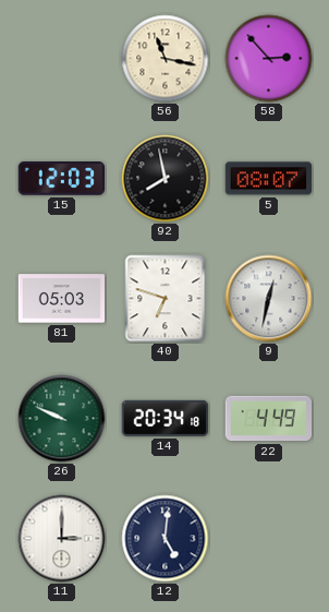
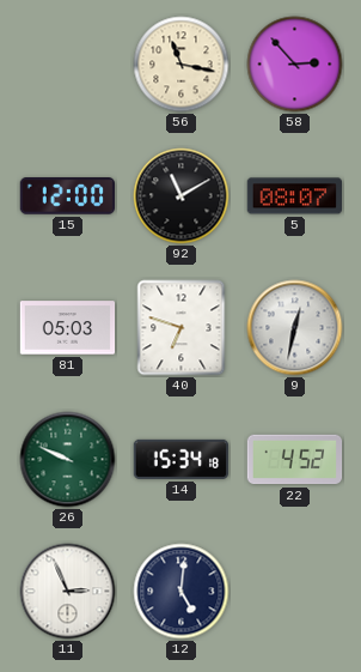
15: 12:03 -> 12:00
92: 7:58 -> 11:10
14: 20:34 -> 15:34
22: 4:49 -> 4:52
11: 3:00 -> 2:56
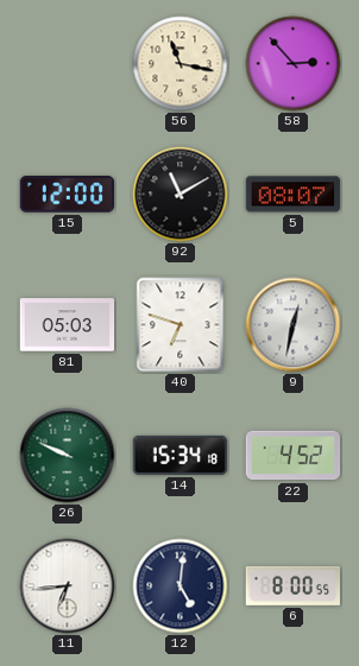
11: 2:56 -> 6:44
6: none -> 8:00
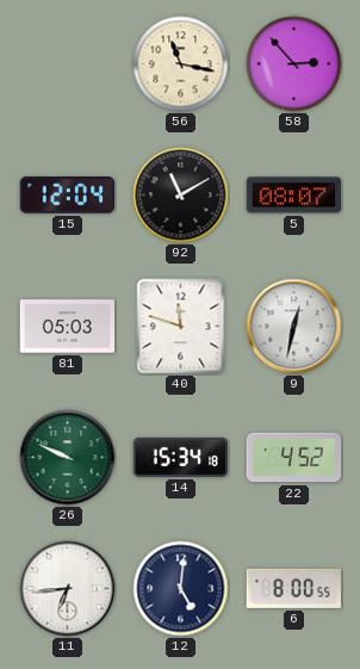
15: 12:00 -> 12:04
40: 6:48 -> 11:48
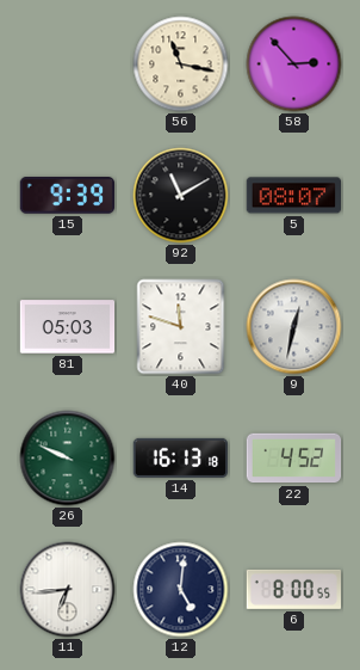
15: 12:04 -> 9:39
14: 15:34 -> 16:13
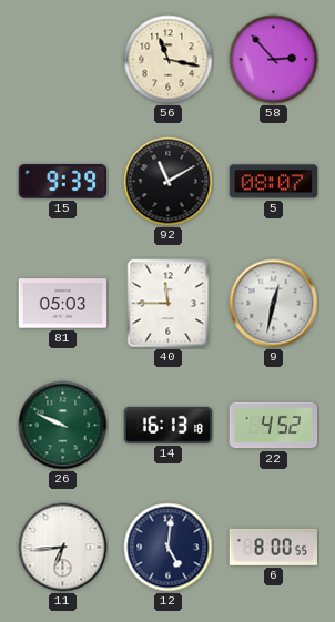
40: 11:48 -> 11:45
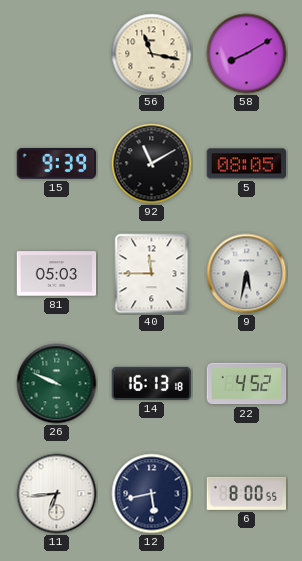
58: 2:53 -> 8:10
5: 08:07 -> 08:05
9: 12:32 -> 5:32
12: 5:01 -> 5:43
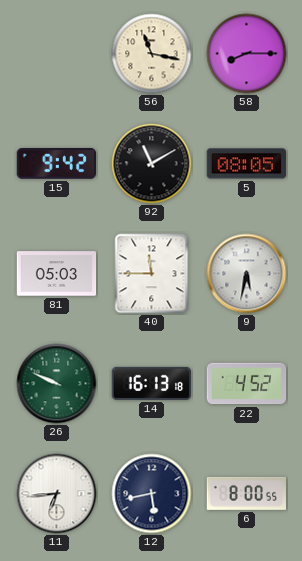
58: 8:10 -> 8:15
15: 9:39 -> 9:42
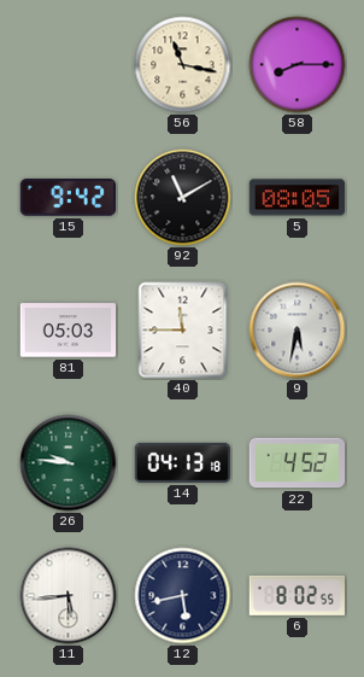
26: 9:49 -> 9:46
14: 16:13 -> 04:13
11: 6:44 -> 5:44
6: 8:00 -> 8:02
